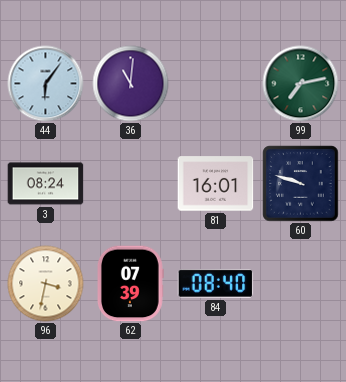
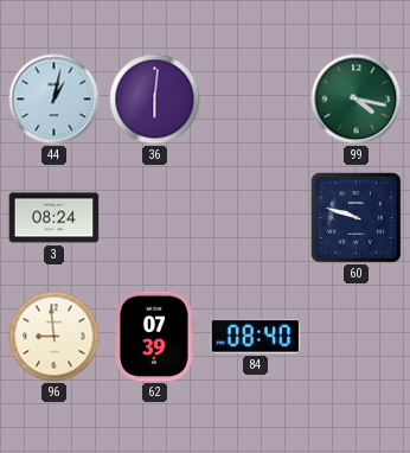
44: 6:06 -> 1:02
36: 11:01 -> 6:01
99: 7:13 -> 4:17
81: 16:01 -> none
96: 3:32 -> 8:59
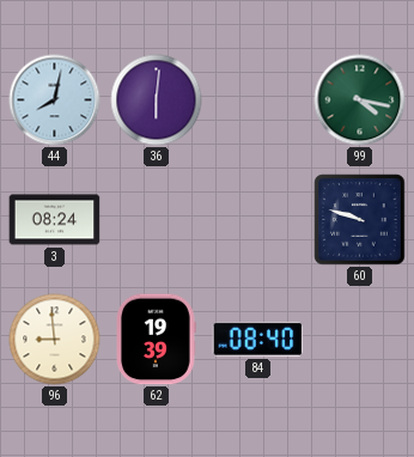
44: 1:02 -> 8:02
62: 07:39 -> 19:39
